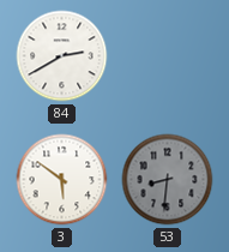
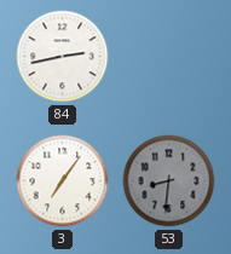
84: 2:40 -> 2:43
3: 5:51 -> 7:06
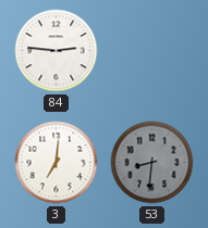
84: 2:43 -> 2:46
3: 7:06 -> 7:01
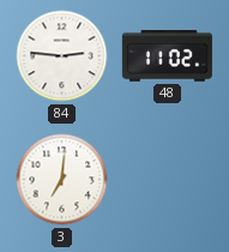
48: none -> 11:02
53: 8:31 -> none
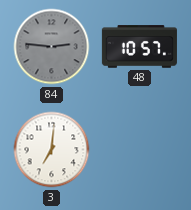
84 dial: white -> grey
48: 11:02 -> 10:57
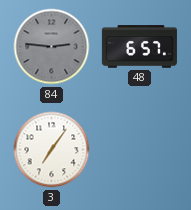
48: 10:57 -> 6:57
3: 7:01 -> 7:06
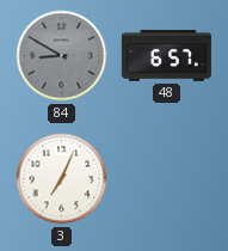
84: 2:46 -> 8:50
3: 7:06 -> 7:04
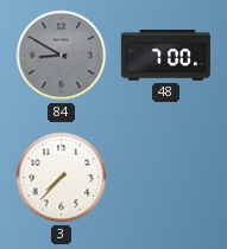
48: 6:57 -> 7:00
3: 7:04 -> 7:37
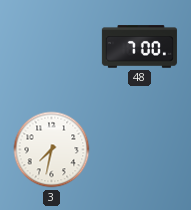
84: 8:50 -> none
3: 7:37 -> 7:32
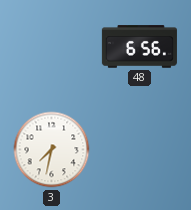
48: 7:00 -> 6:56
